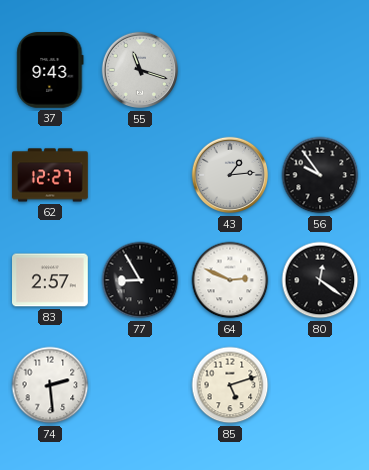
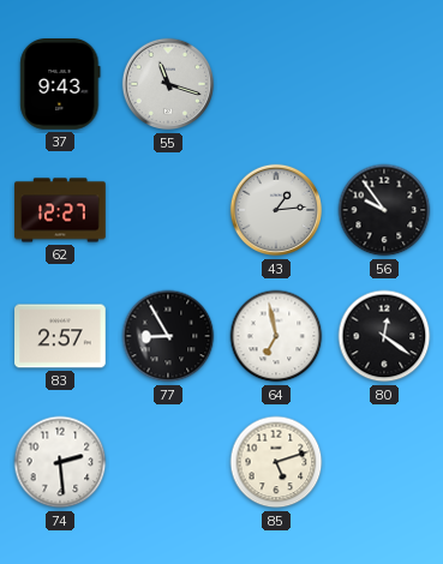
64: 2:49 -> 6:58
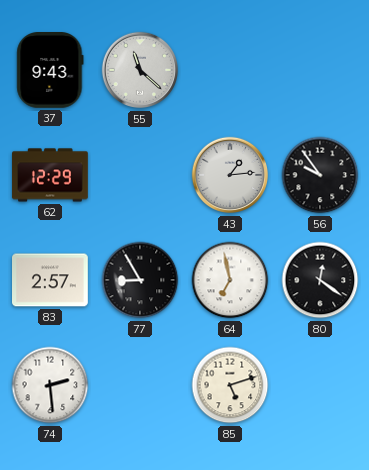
55: 11:18 -> 11:22
62: 12:27 -> 12:29
